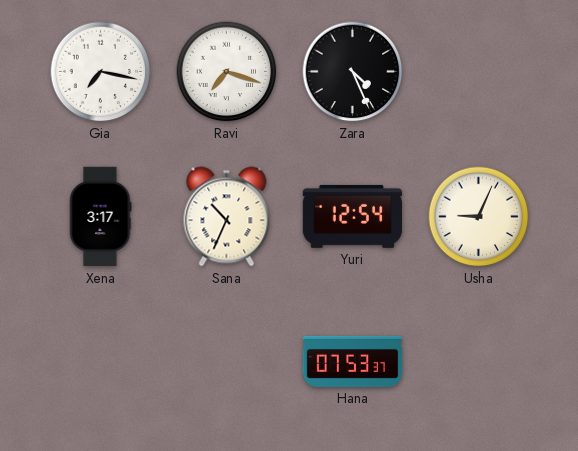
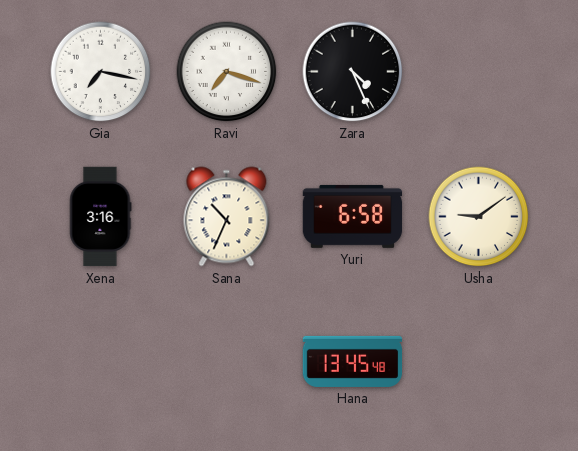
Xena: 3:17 -> 3:16
Yuri: 12:54 -> 6:58
Usha: 9:04 -> 9:09
Hana: 07:53 -> 13:45
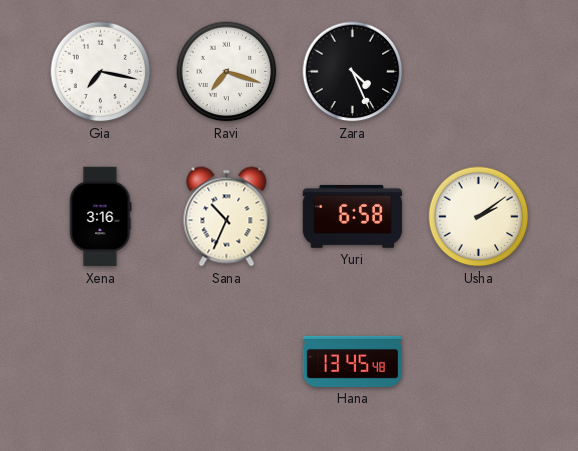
Usha: 9:09 -> 2:09
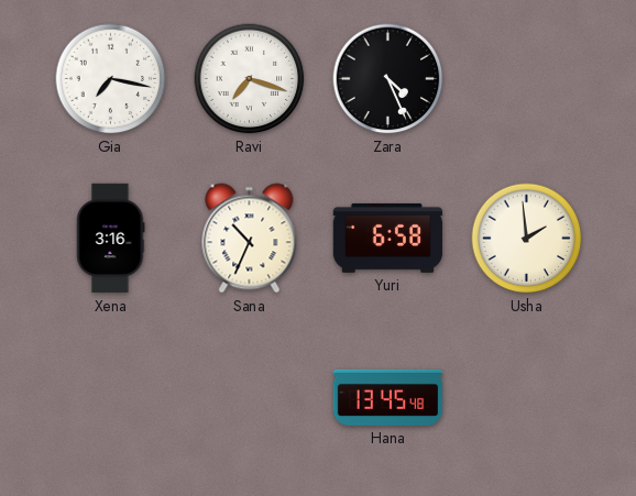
Usha: 2:09 -> 1:59
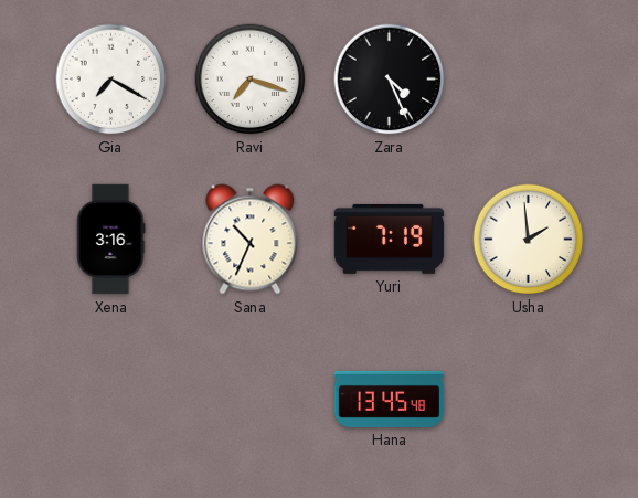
Gia: 7:17 -> 7:20
Yuri: 6:58 -> 7:19
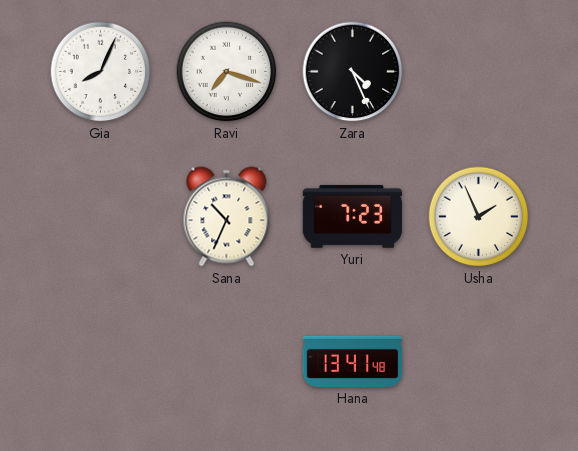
Gia: 7:20 -> 8:04
Xena: 3:16 -> none
Yuri: 7:19 -> 7:23
Usha: 1:59 -> 1:56
Hana: 13:45 -> 13:41
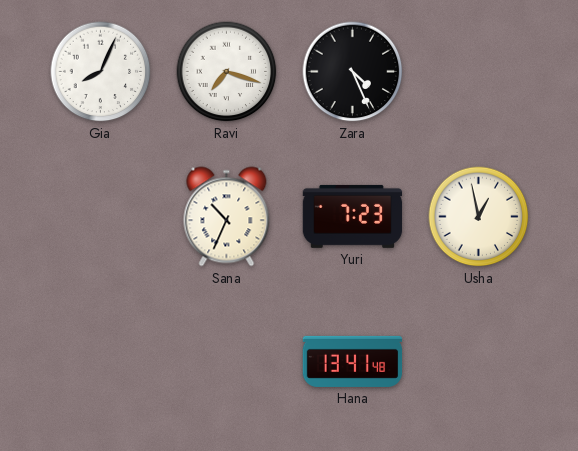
Usha: 1:56 -> 12:58
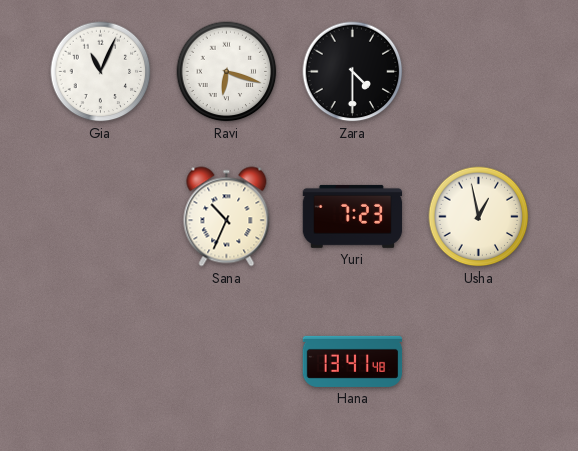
Gia: 8:04 -> 11:04
Ravi: 7:18 -> 6:18
Zara: 4:26 -> 4:30
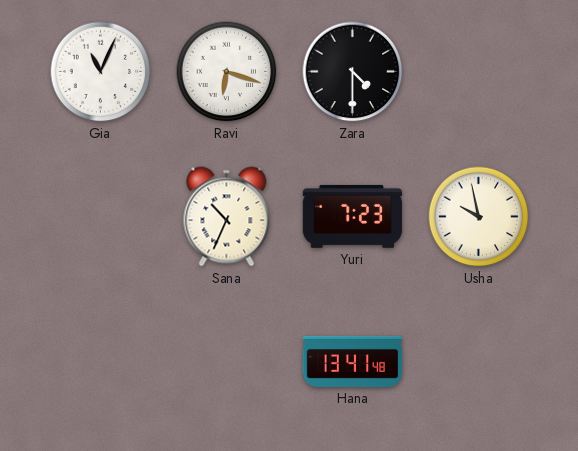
Usha: 12:58 -> 9:58
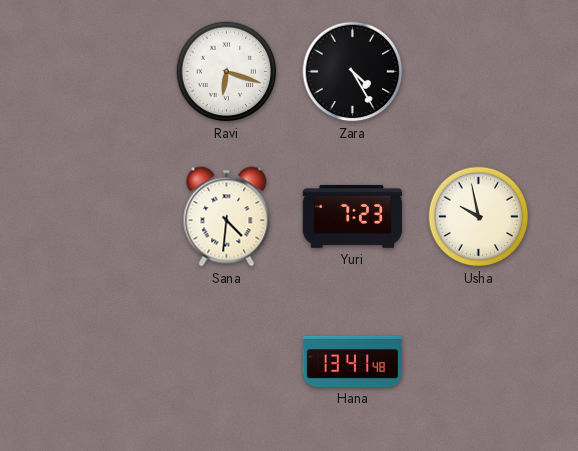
Gia: 11:04 -> none
Zara: 4:30 -> 4:25
Sana: 10:34 -> 4:31
